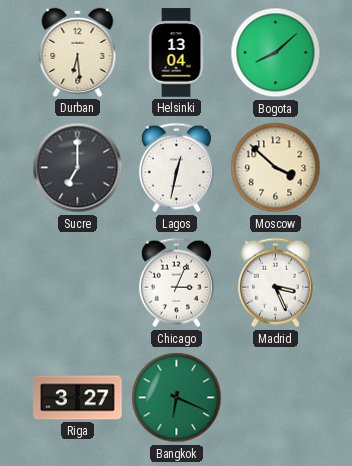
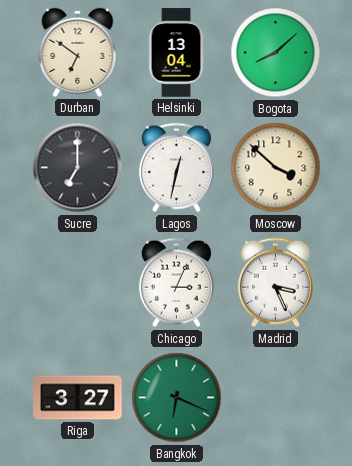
Durban: 6:29 -> 6:51
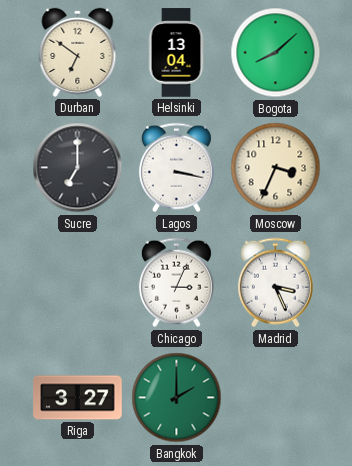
Lagos: 12:32 -> 3:17
Moscow: 3:52 -> 3:34
Bangkok: 6:19 -> 2:00
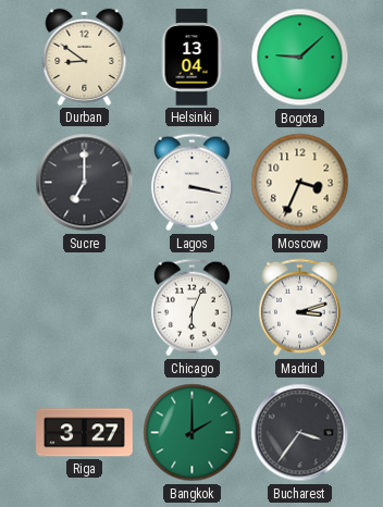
Durban: 6:51 -> 8:51
Bogota: 8:08 -> 9:08
Chicago: 3:04 -> 6:04
Madrid: 3:26 -> 3:12
Bucharest: none -> 3:36
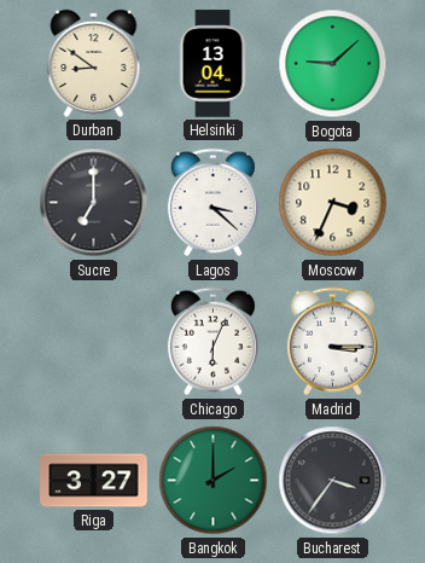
Lagos: 3:17 -> 3:22
Madrid: 3:12 -> 3:15
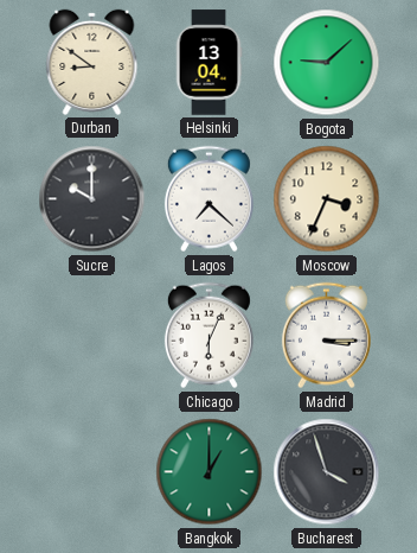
Sucre: 7:00 -> 10:00
Lagos: 3:22 -> 7:22
Riga: 3:27 -> none
Bangkok: 2:00 -> 1:00
Bucharest: 3:36 -> 3:57
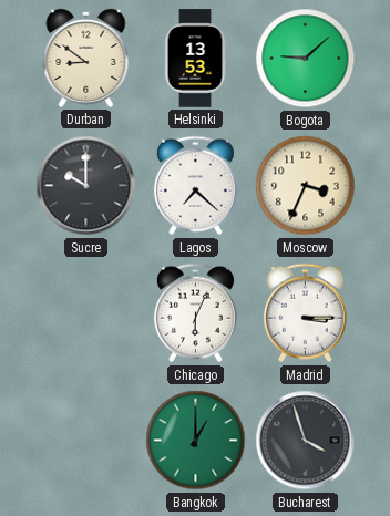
Helsinki: 13:04 -> 13:53
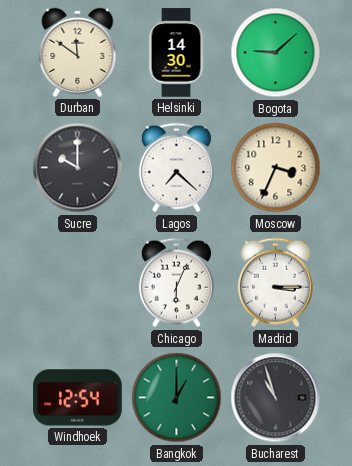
Durban: 8:51 -> 11:51
Helsinki: 13:53 -> 14:30
Windhoek: none -> 12:54
Bucharest: 3:57 -> 10:57
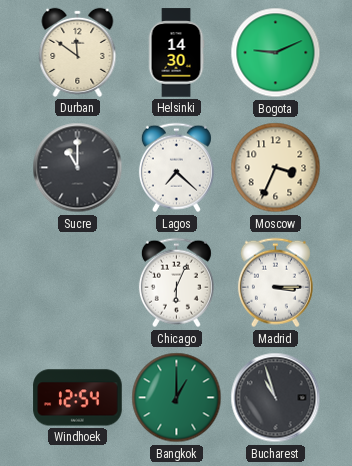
Bogota: 9:08 -> 9:11
Sucre: 10:00 -> 11:00
